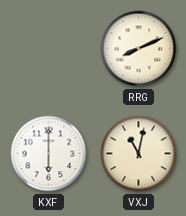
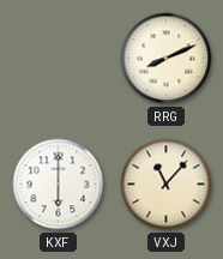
VXJ: 11:02 -> 11:07
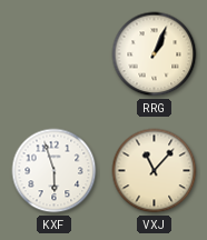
RRG: 8:11 -> 1:04
KXF: 6:00 -> 5:57
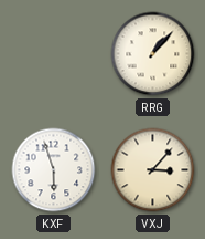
RRG: 1:04 -> 1:07
VXJ: 11:07 -> 3:07
